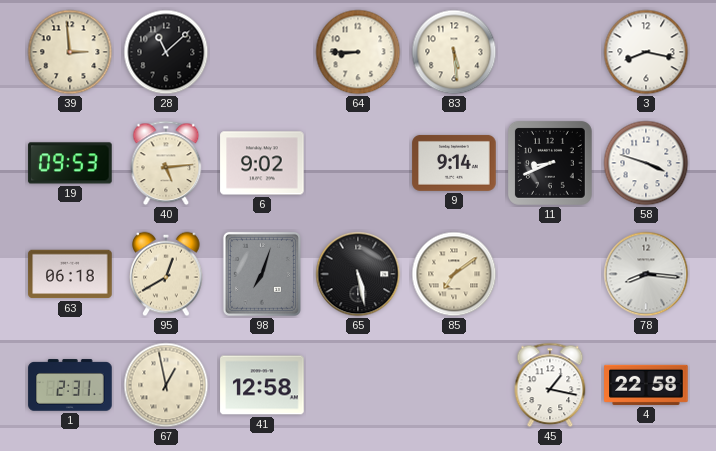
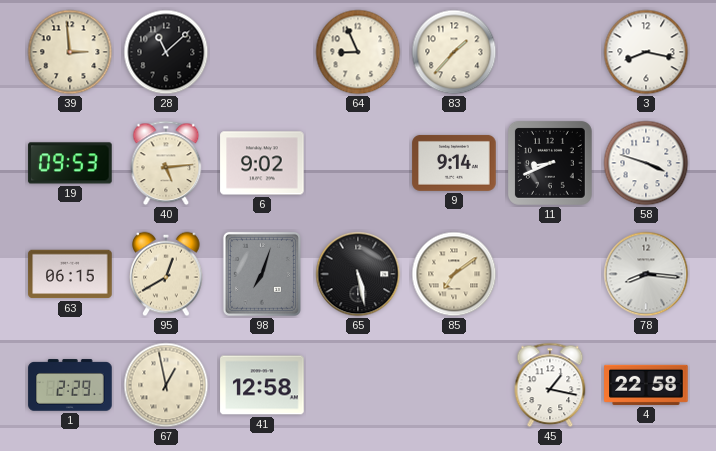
64: 8:45 -> 8:56
83: 5:29 -> 1:37
63: 06:18 -> 06:15
1: 2:31 -> 2:29
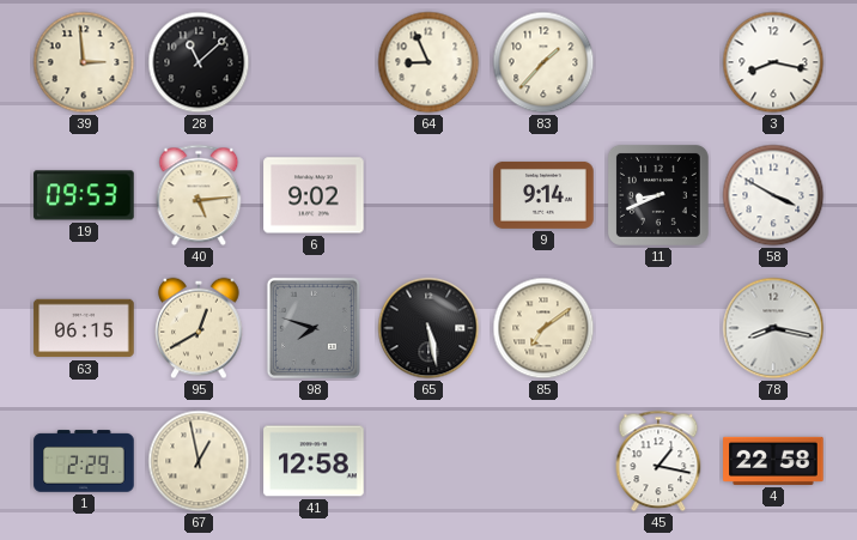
58: 3:48 -> 3:50
98: 7:03 -> 7:48
78: 8:16 -> 8:17
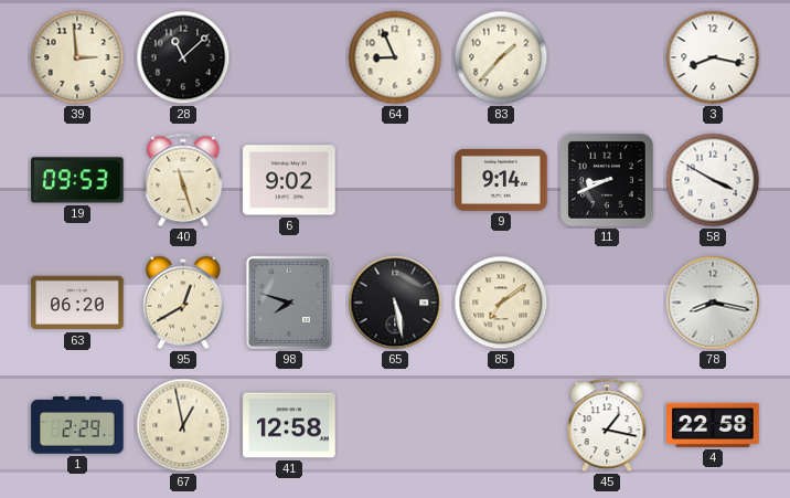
40: 5:14 -> 11:27
63: 06:15 -> 06:20
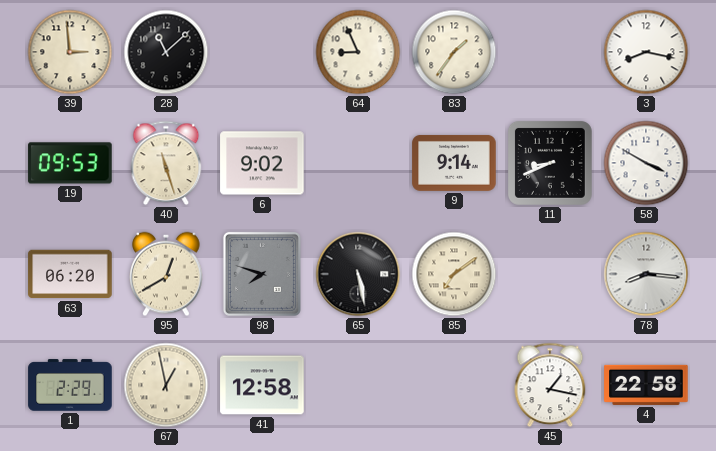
83: 1:37 -> 1:36
78: 8:17 -> 8:16
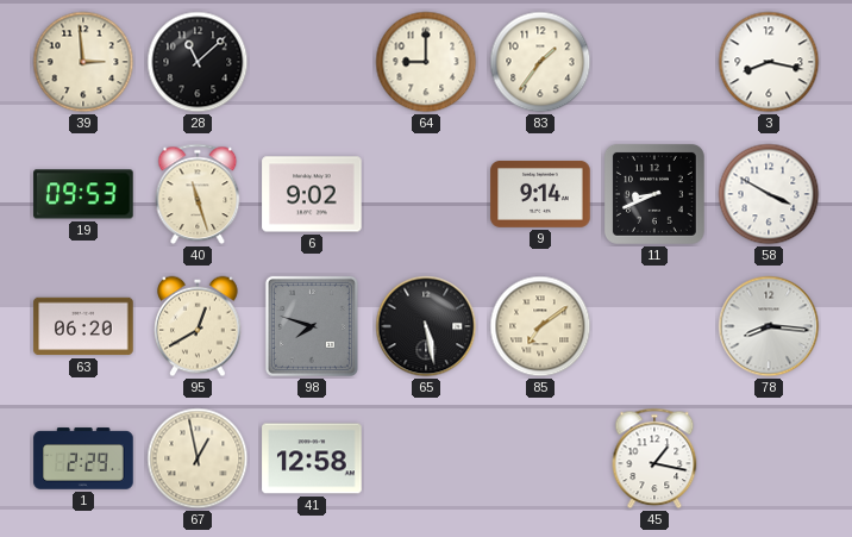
64: 8:56 -> 9:00
4: 22:58 -> none
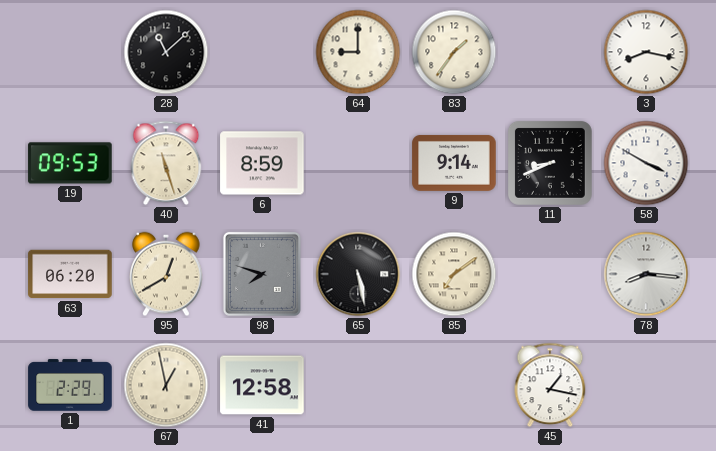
39: 2:59 -> none
6: 9:02 -> 8:59
